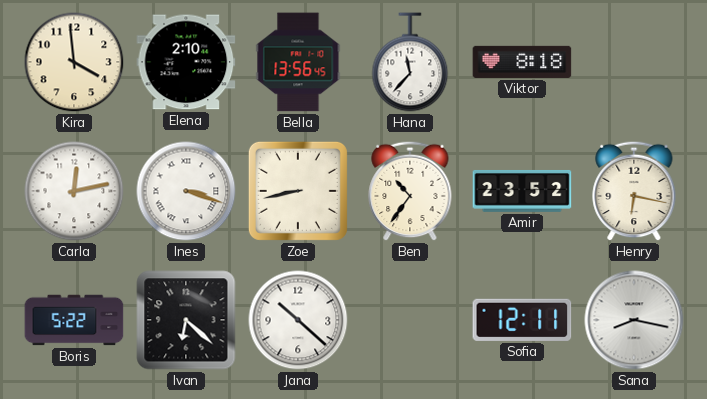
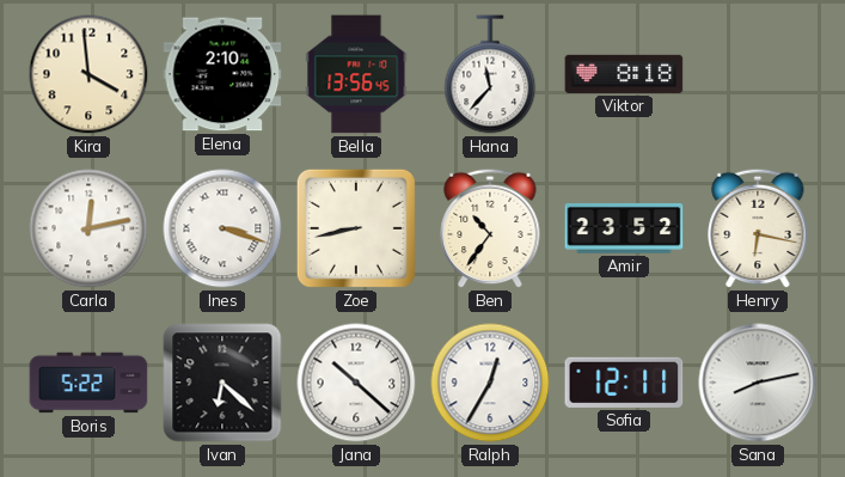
Ralph: none -> 12:35
Sana: 8:17 -> 8:13
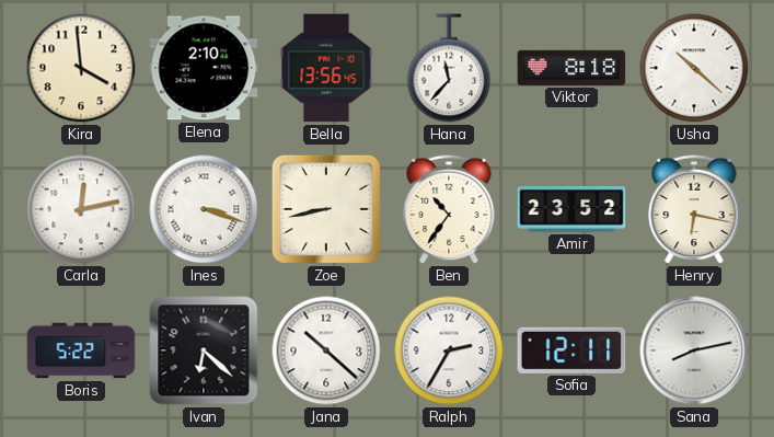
Usha: none -> 10:22
Ralph: 12:35 -> 2:35
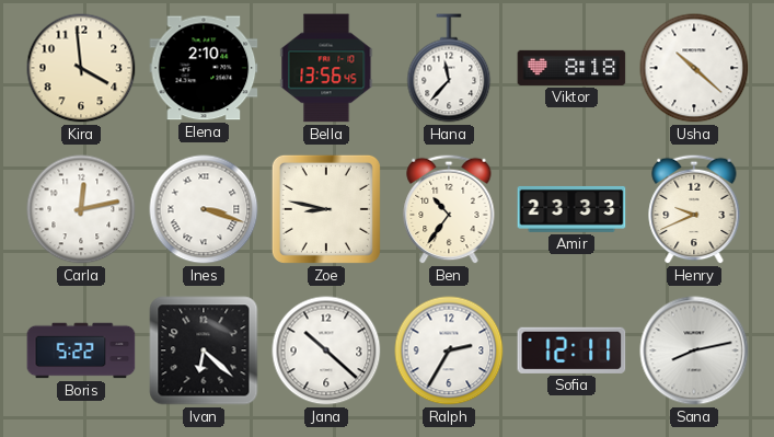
Zoe: 8:43 -> 8:47
Amir: 23:52 -> 23:33
Henry: 6:17 -> 9:41
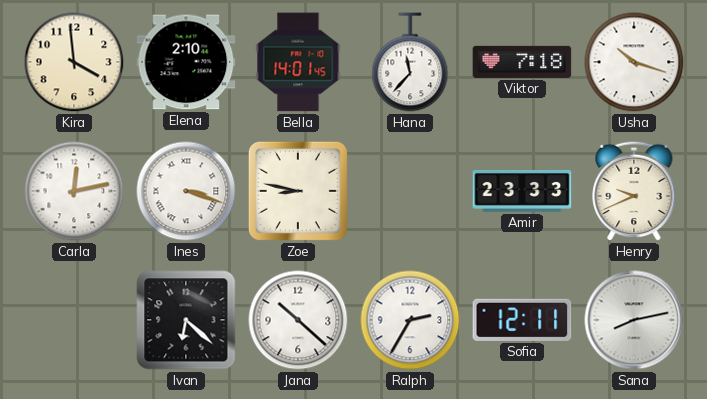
Bella: 13:56 -> 14:01
Viktor: 8:18 -> 7:18
Usha: 10:22 -> 10:18
Ben: 10:36 -> none
Boris: 5:22 -> none
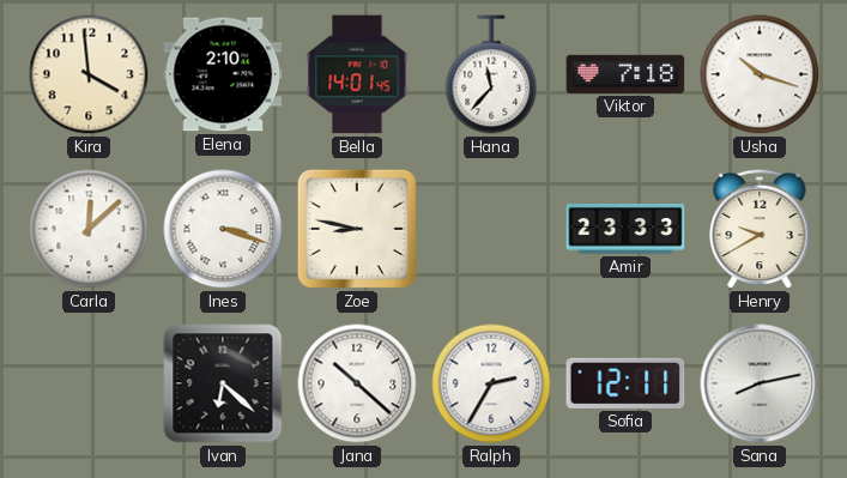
Carla: 12:13 -> 12:08
Henry: 9:41 -> 9:40
